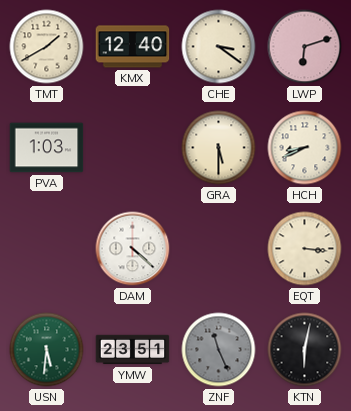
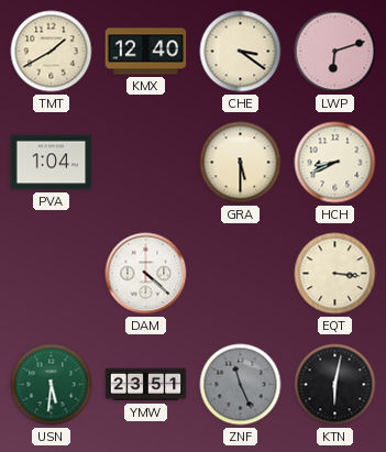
PVA: 1:03 -> 1:04
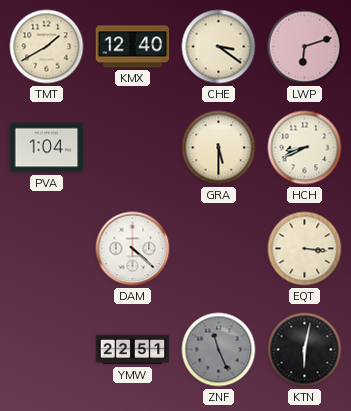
USN: 5:31 -> none
YMW: 23:51 -> 22:51
